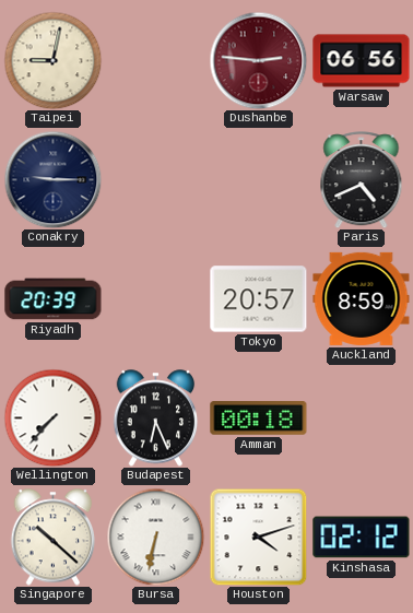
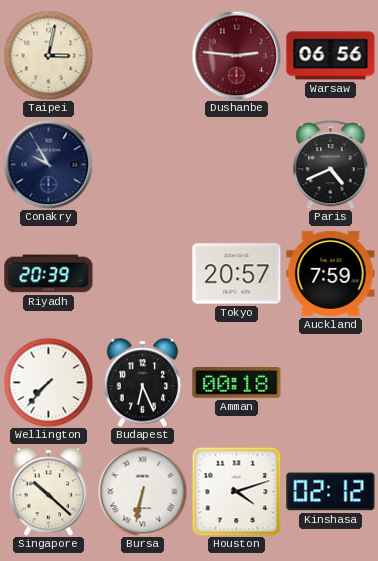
Taipei: 9:02 -> 3:02
Conakry: 9:15 -> 9:55
Auckland: 8:59 -> 7:59
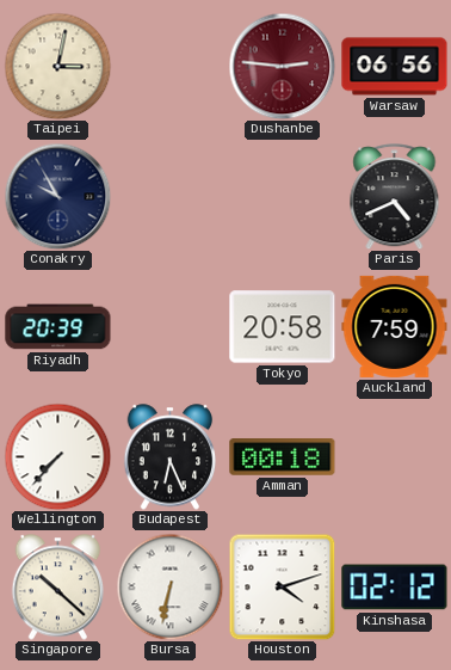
Tokyo: 20:57 -> 20:58
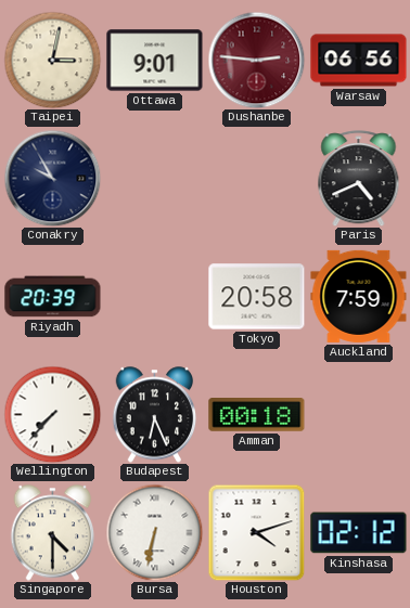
Ottawa: none -> 9:01
Singapore: 10:22 -> 4:30
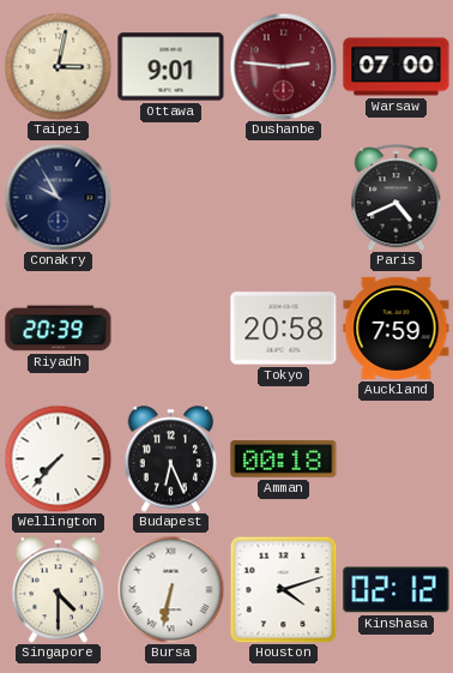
Warsaw: 06:56 -> 07:00
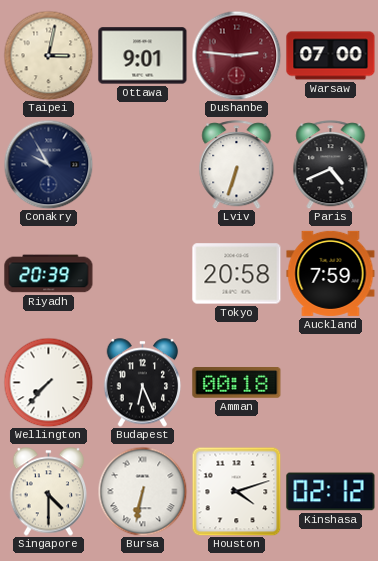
Lviv: none -> 6:33
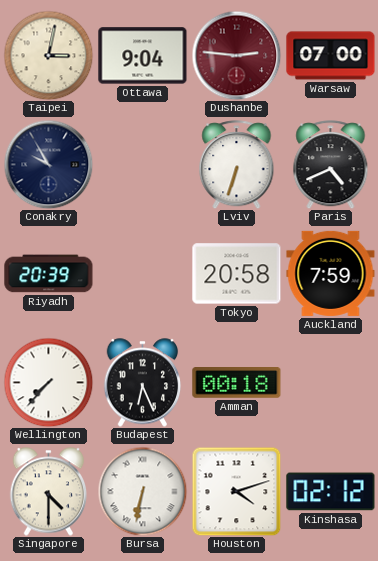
Ottawa: 9:01 -> 9:04
